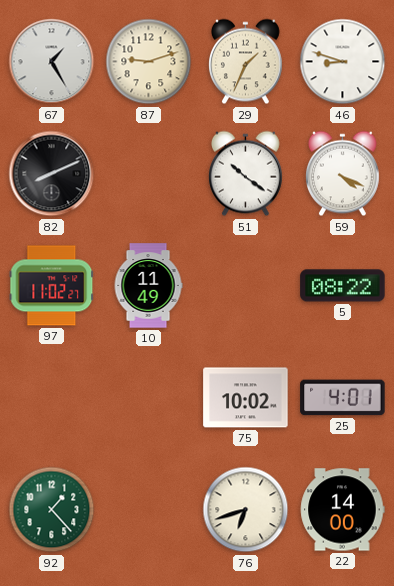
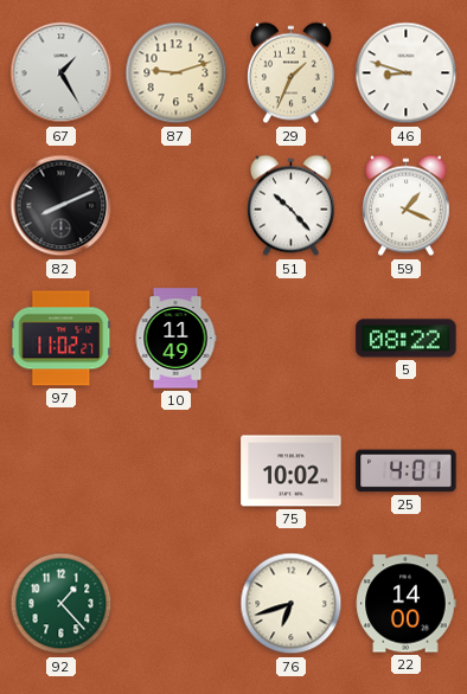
51: 10:21 -> 10:23
59: 4:19 -> 1:19
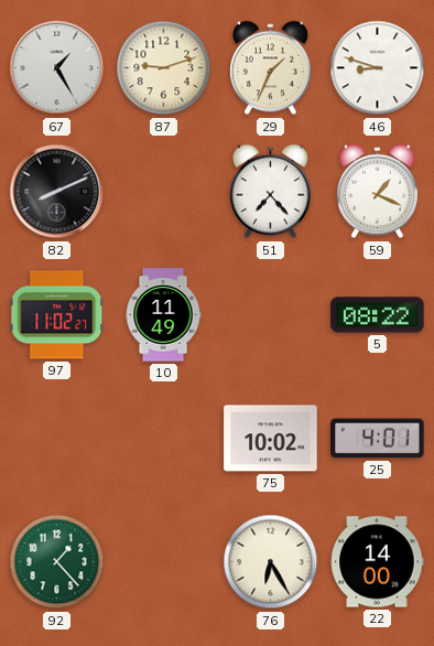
51: 10:23 -> 7:23
76: 6:42 -> 6:25
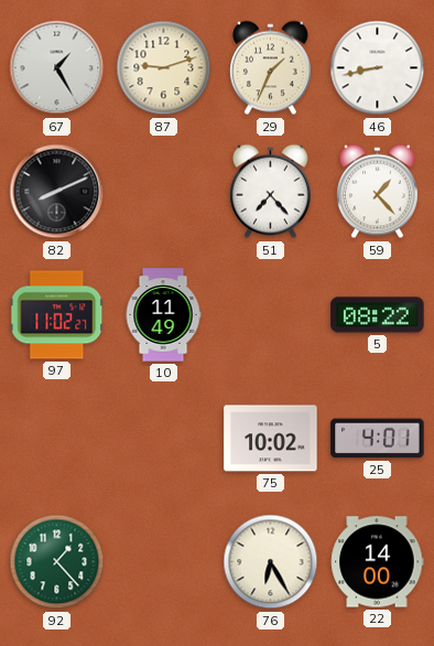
46: 8:48 -> 8:43
59: 1:19 -> 1:23
